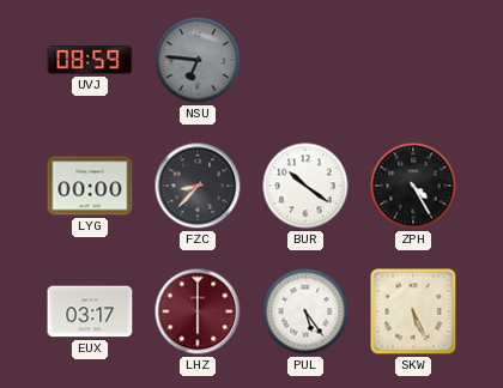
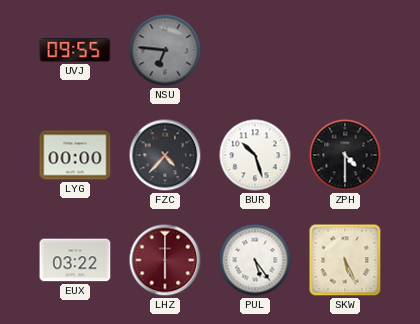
UVJ: 08:59 -> 09:55
FZC: 8:37 -> 4:37
BUR: 10:21 -> 10:27
ZPH: 4:25 -> 4:30
EUX: 03:17 -> 03:22
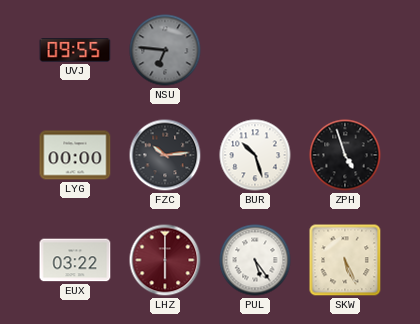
FZC: 4:37 -> 10:14
ZPH: 4:30 -> 4:57
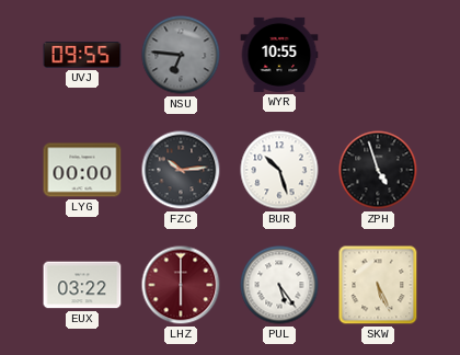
WYR: none -> 10:55
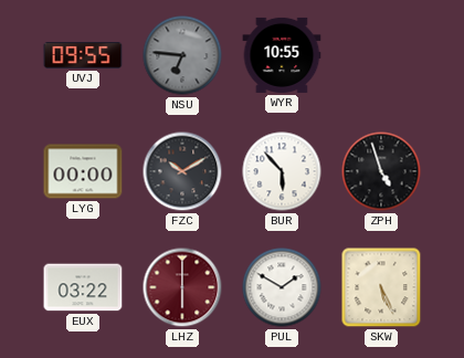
FZC: 10:14 -> 10:10
BUR: 10:27 -> 5:53
PUL: 5:24 -> 1:50
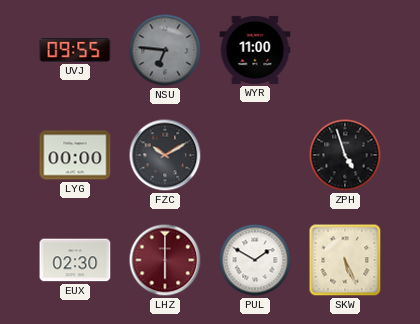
WYR: 10:55 -> 11:00
BUR: 5:53 -> none
EUX: 03:22 -> 02:30
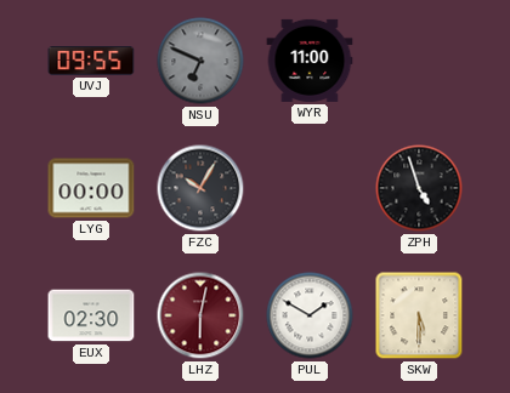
NSU: 6:46 -> 6:49
FZC: 10:10 -> 10:05
LHZ: 6:00 -> 6:02
SKW: 5:26 -> 5:30
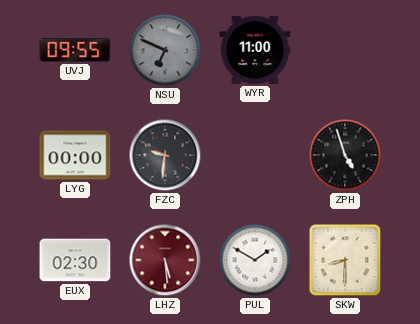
FZC: 10:05 -> 9:31
LHZ: 6:02 -> 5:29
SKW: 5:30 -> 8:30
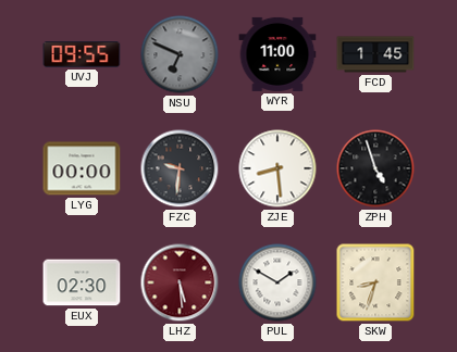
FCD: none -> 1:45
ZJE: none -> 8:29
SKW: 8:30 -> 8:33
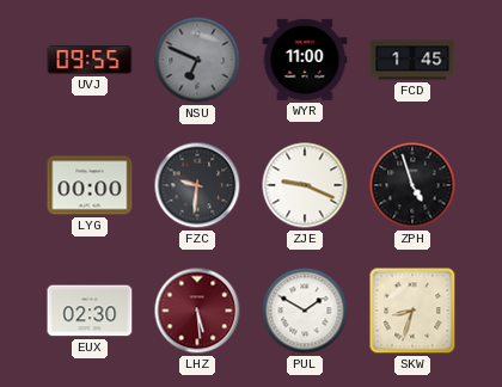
ZJE: 8:29 -> 9:19
